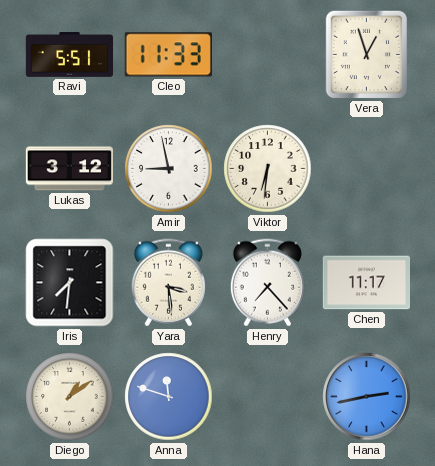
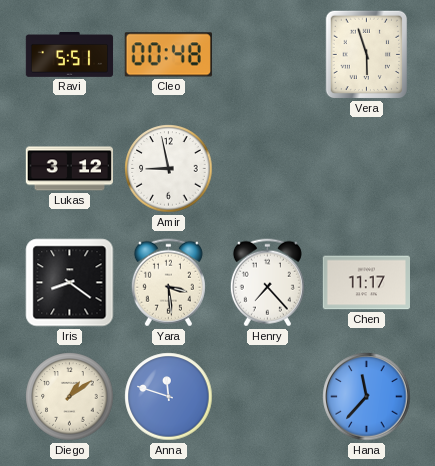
Cleo: 11:33 -> 00:48
Vera: 12:57 -> 5:57
Viktor: 6:31 -> none
Iris: 7:31 -> 8:21
Hana: 2:43 -> 11:37
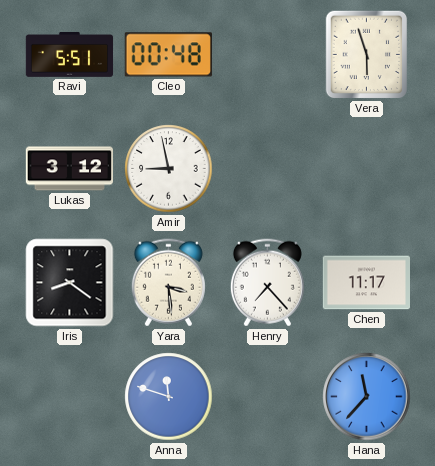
Diego: 1:09 -> none
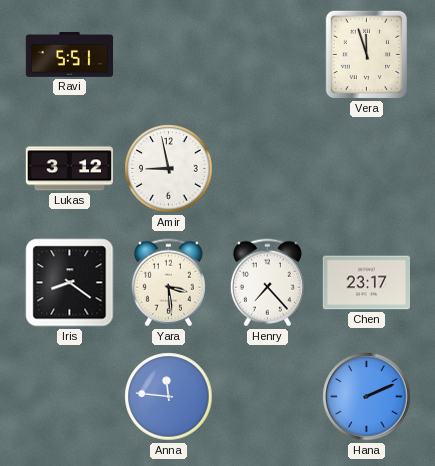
Cleo: 00:48 -> none
Vera: 5:57 -> 11:57
Chen: 11:17 -> 23:17
Anna: 11:48 -> 11:46
Hana: 11:37 -> 2:11
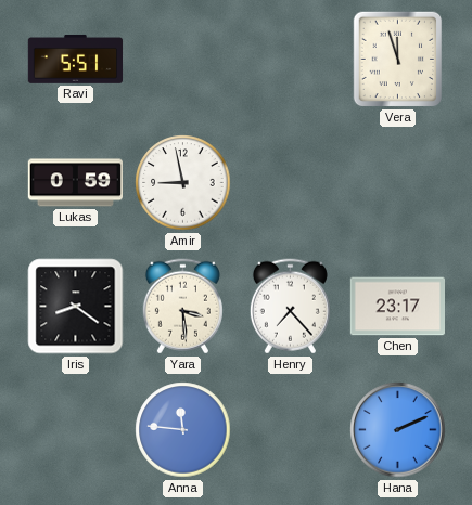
Lukas: 3:12 -> 0:59
